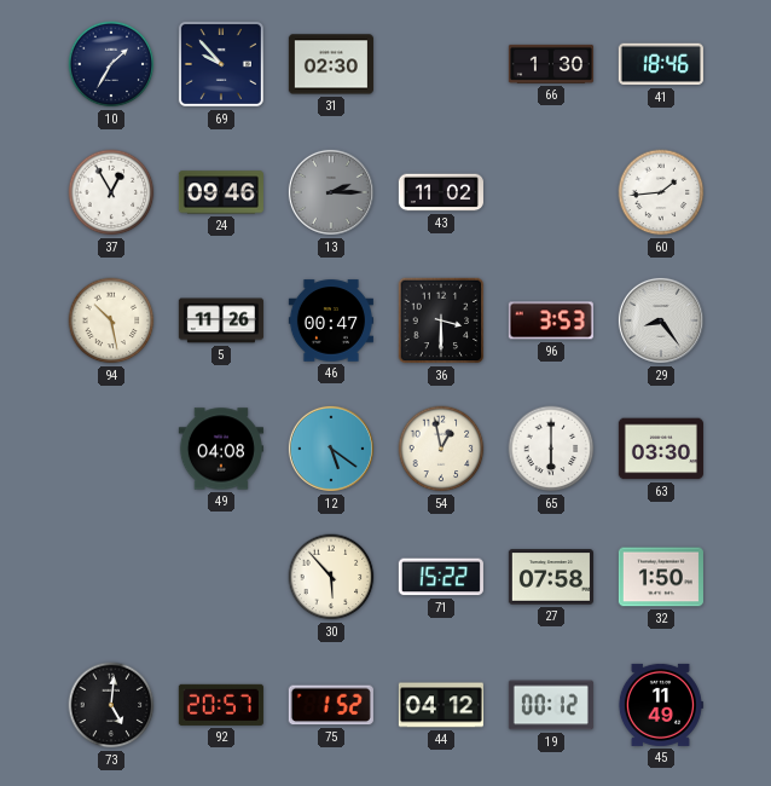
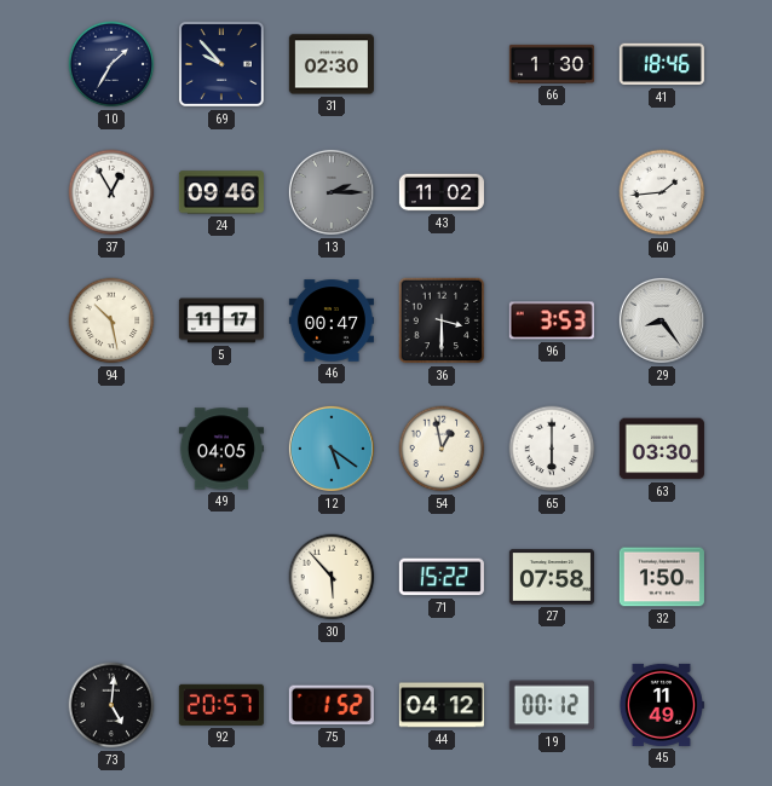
5: 11:26 -> 11:17
49: 04:08 -> 04:05
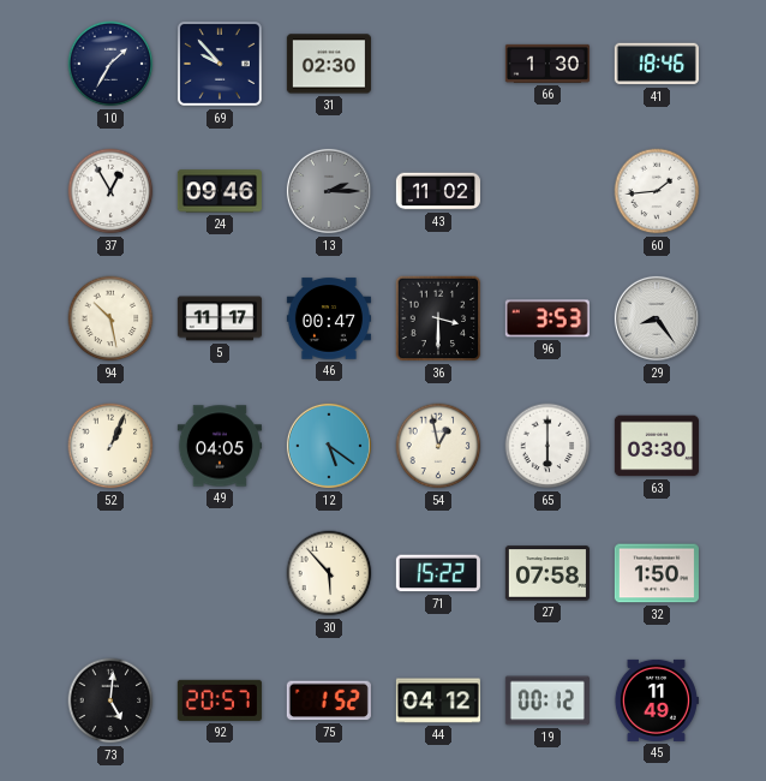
52: none -> 1:04
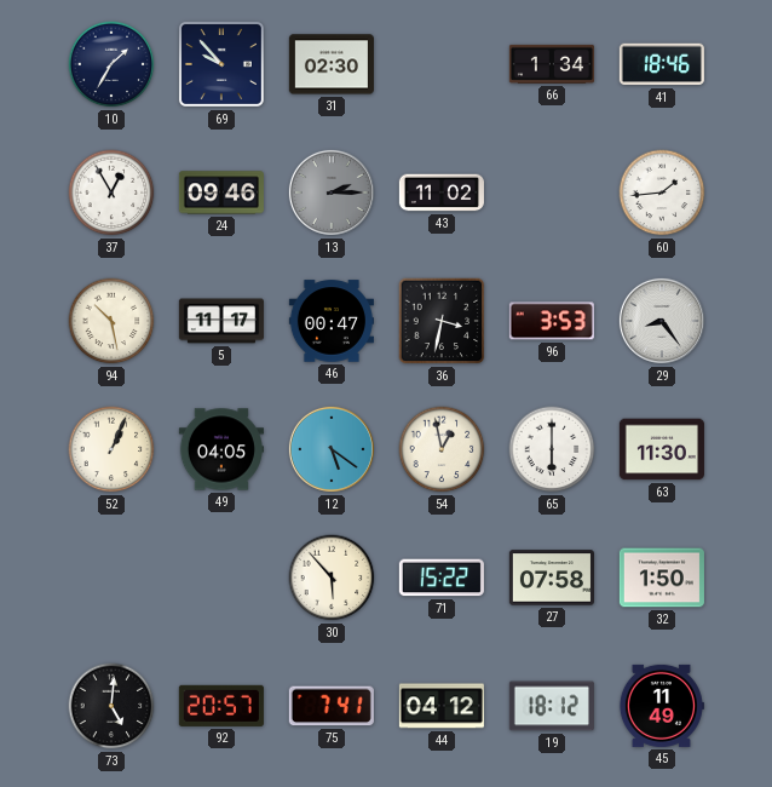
66: 1:30 -> 1:34
36: 3:30 -> 3:32
63: 03:30 -> 11:30
75: 1:52 -> 7:41
19: 00:12 -> 18:12
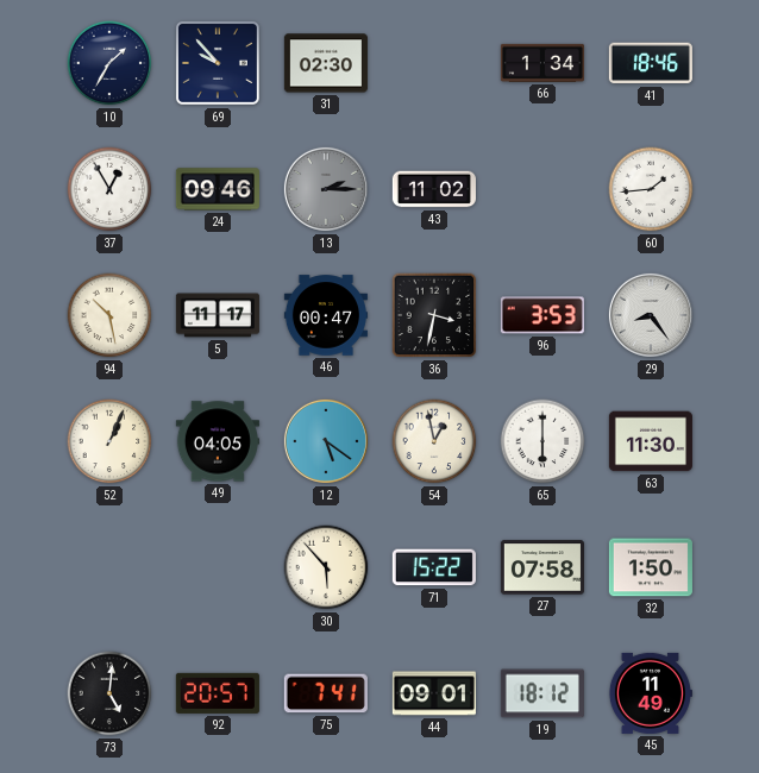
44: 04:12 -> 09:01
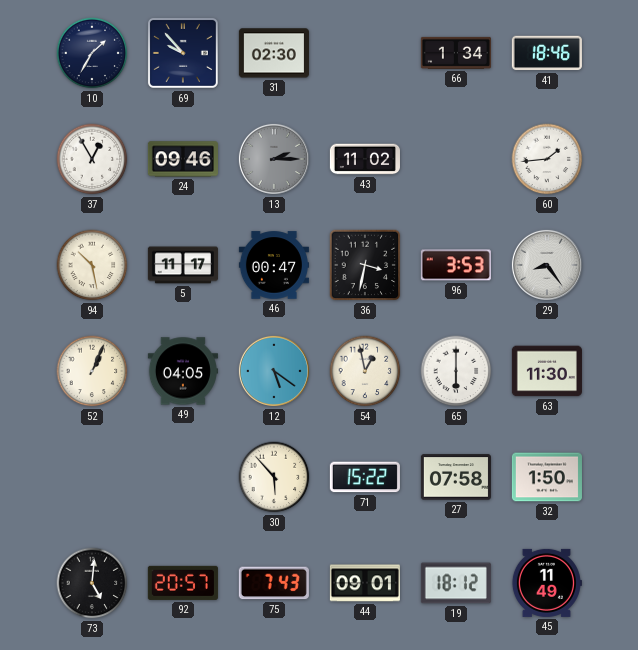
75: 7:41 -> 7:43
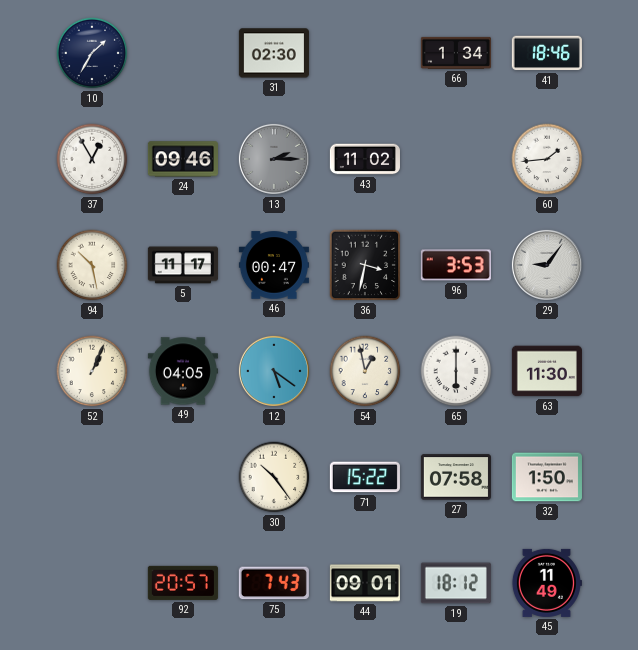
69: 9:53 -> none
29: 8:24 -> 9:06
30: 5:53 -> 10:24
73: 5:01 -> none
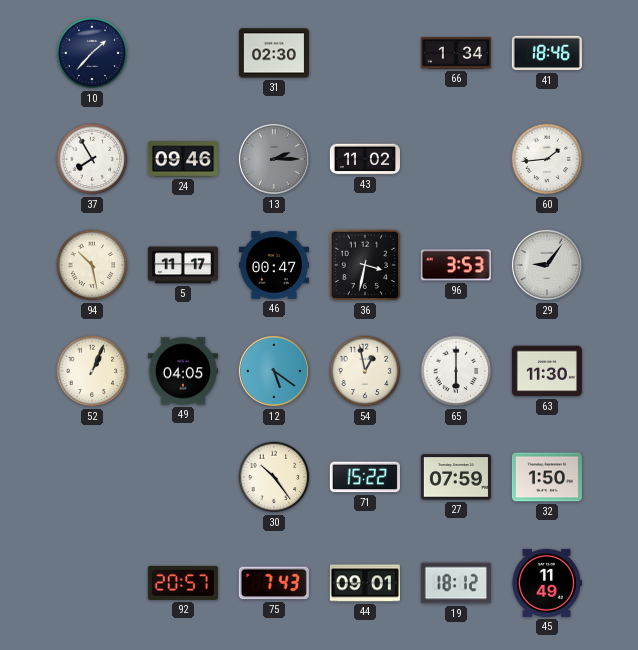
10: 1:35 -> 1:37
37: 12:55 -> 7:55
27: 07:58 -> 07:59
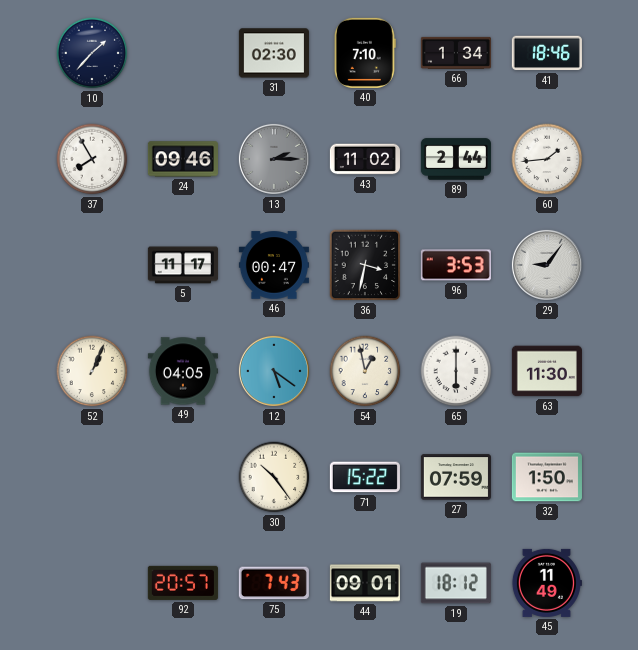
40: none -> 7:10
89: none -> 2:44
94: 10:28 -> none
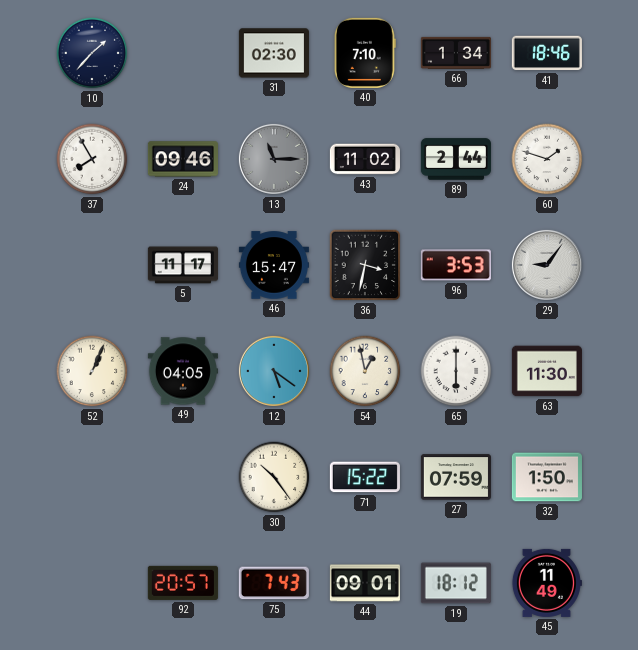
13: 2:15 -> 11:15
60: 1:44 -> 1:48
46: 00:47 -> 15:47
